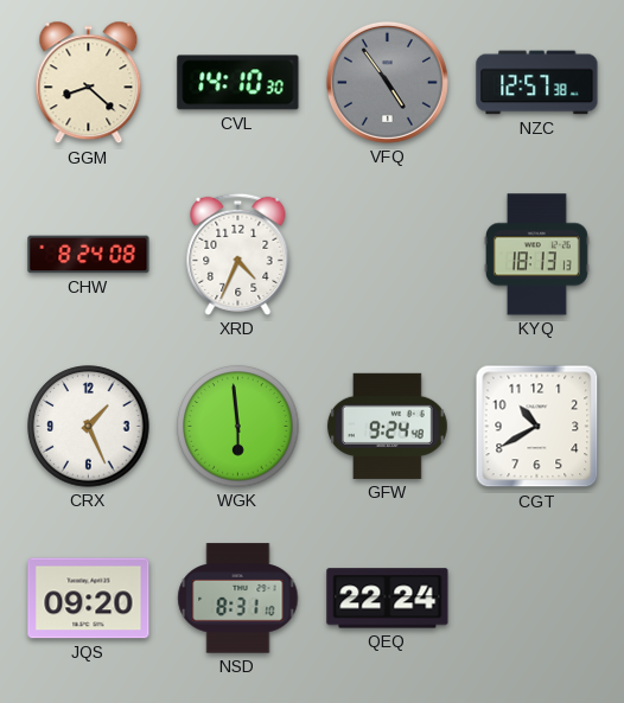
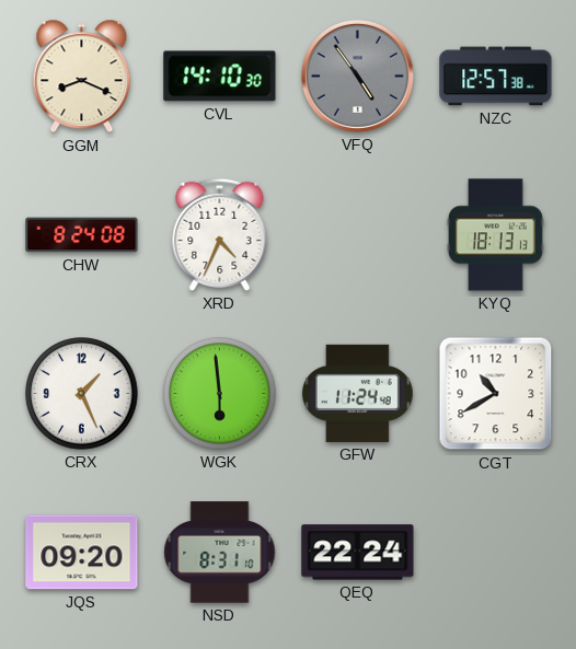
GGM: 8:22 -> 8:19
GFW: 9:24 -> 11:24
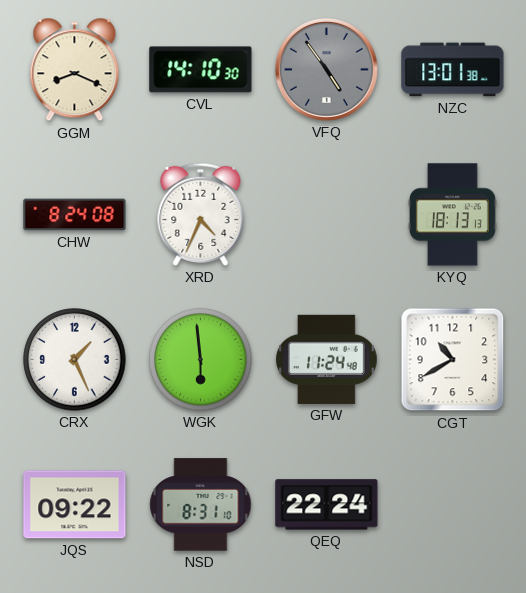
NZC: 12:57 -> 13:01
JQS: 09:20 -> 09:22
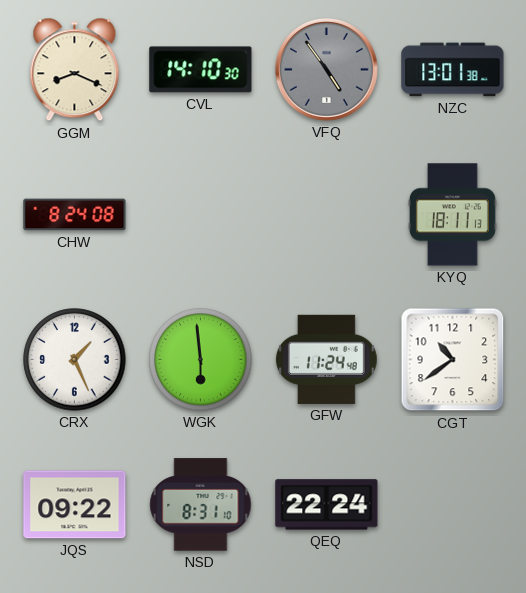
XRD: 4:34 -> none
KYQ: 18:13 -> 18:11
CGT: 10:40 -> 10:39
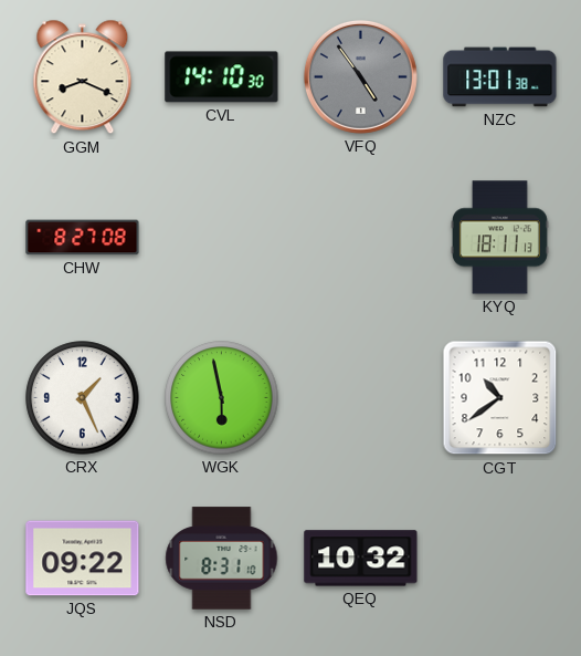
CHW: 8:24 -> 8:27
WGK: 5:59 -> 5:58
GFW: 11:24 -> none
QEQ: 22:24 -> 10:32
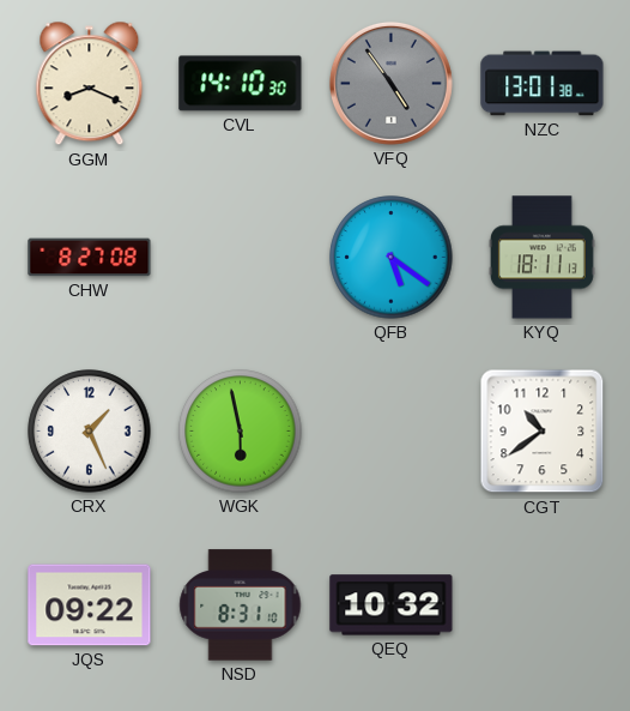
QFB: none -> 5:21
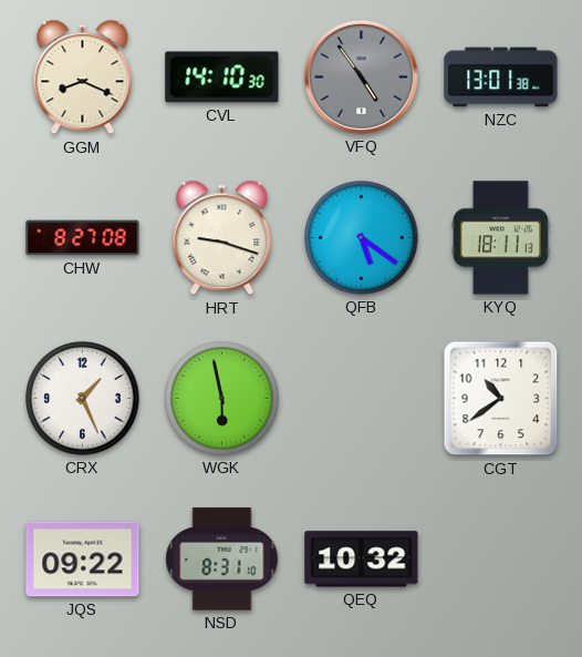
HRT: none -> 9:18
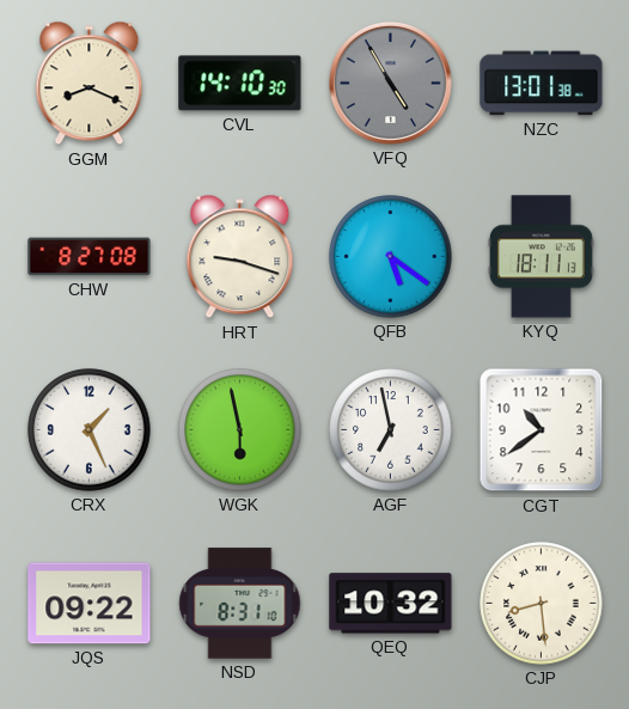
VFQ: 4:54 -> 4:55
AGF: none -> 6:58
CJP: none -> 8:29
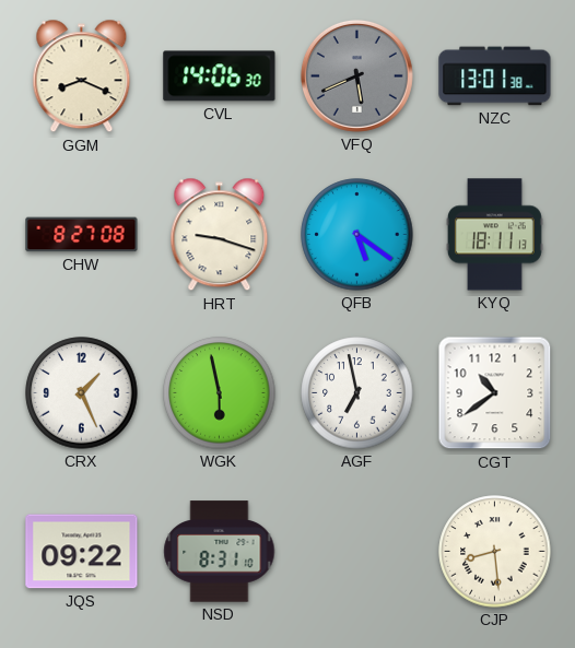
CVL: 14:10 -> 14:06
VFQ: 4:55 -> 5:41
QEQ: 10:32 -> none
